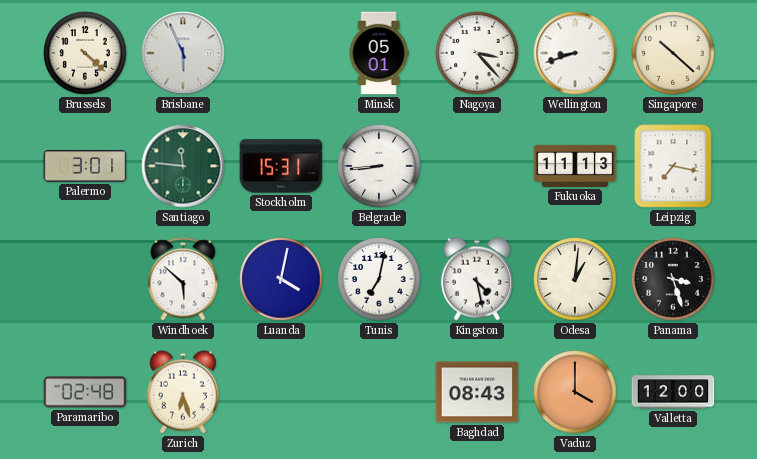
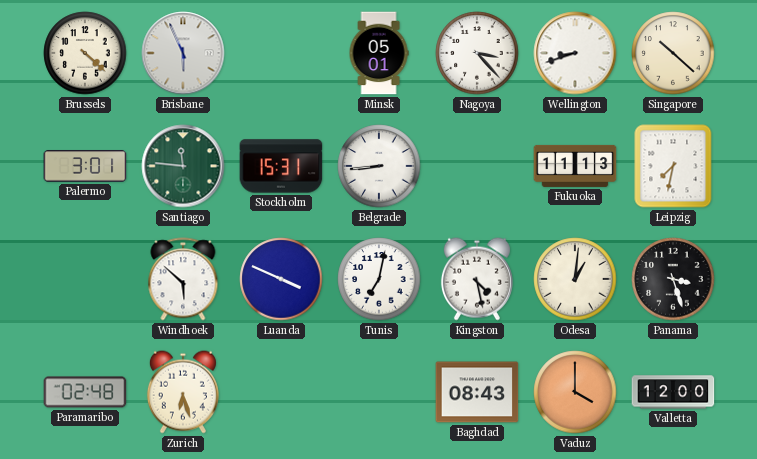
Leipzig: 7:17 -> 7:32
Luanda: 4:02 -> 3:49
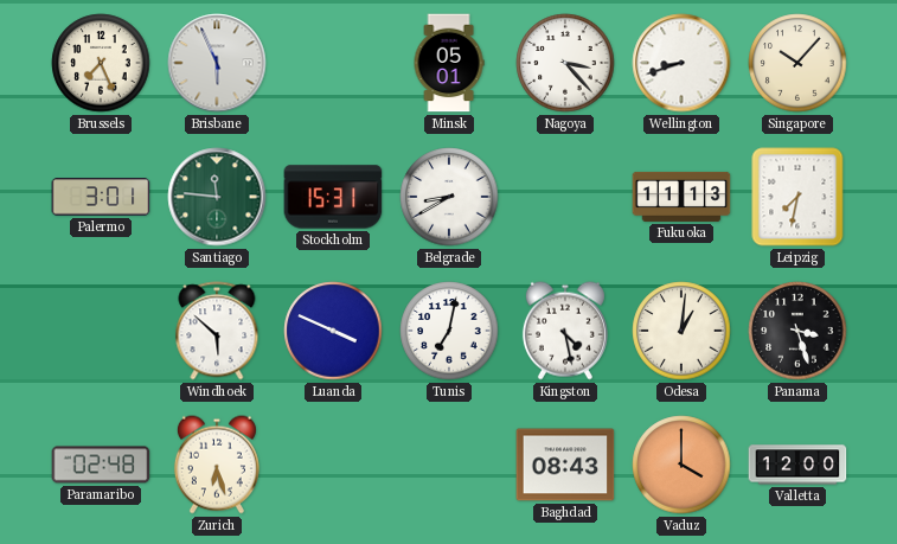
Brussels: 4:22 -> 7:26
Singapore: 10:22 -> 10:07
Belgrade: 8:44 -> 8:40
